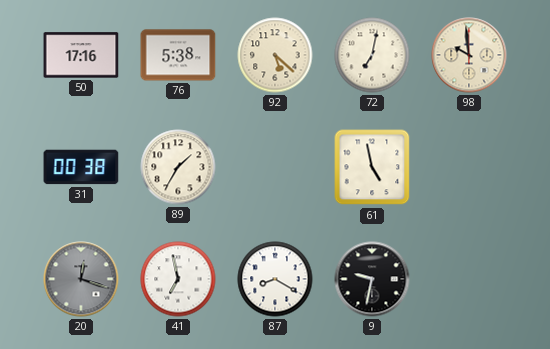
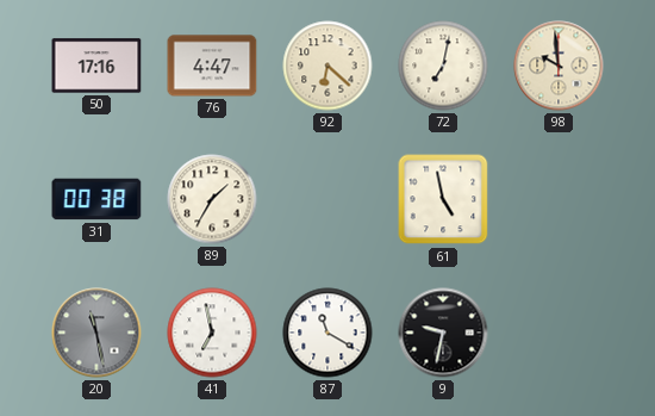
76: 5:38 -> 4:47
92: 5:22 -> 6:22
20: 12:18 -> 11:28
87: 8:20 -> 11:20
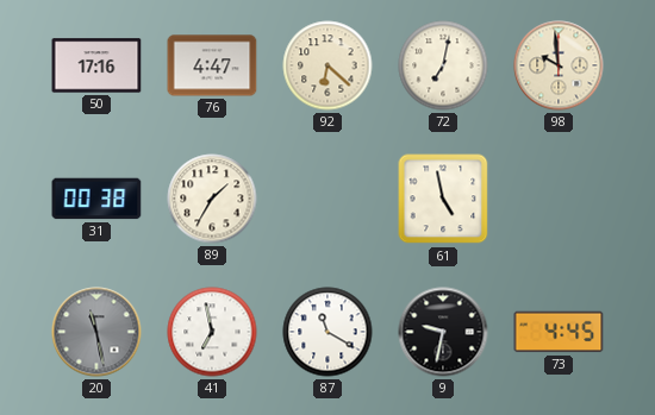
73: none -> 4:45
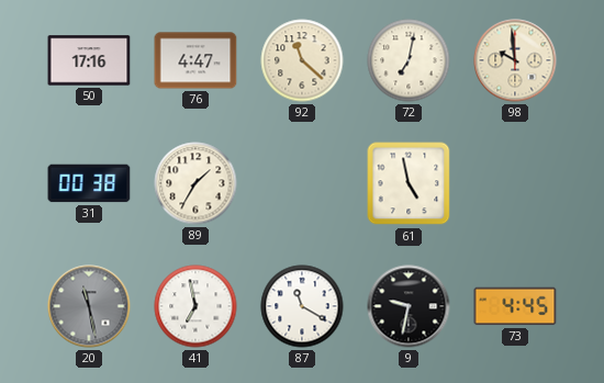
92: 6:22 -> 11:22
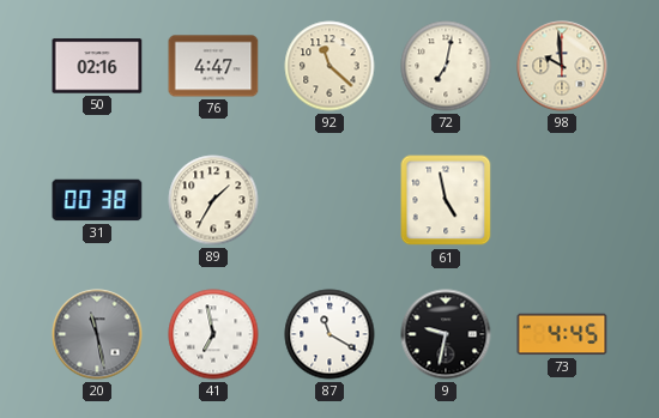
50: 17:16 -> 02:16
